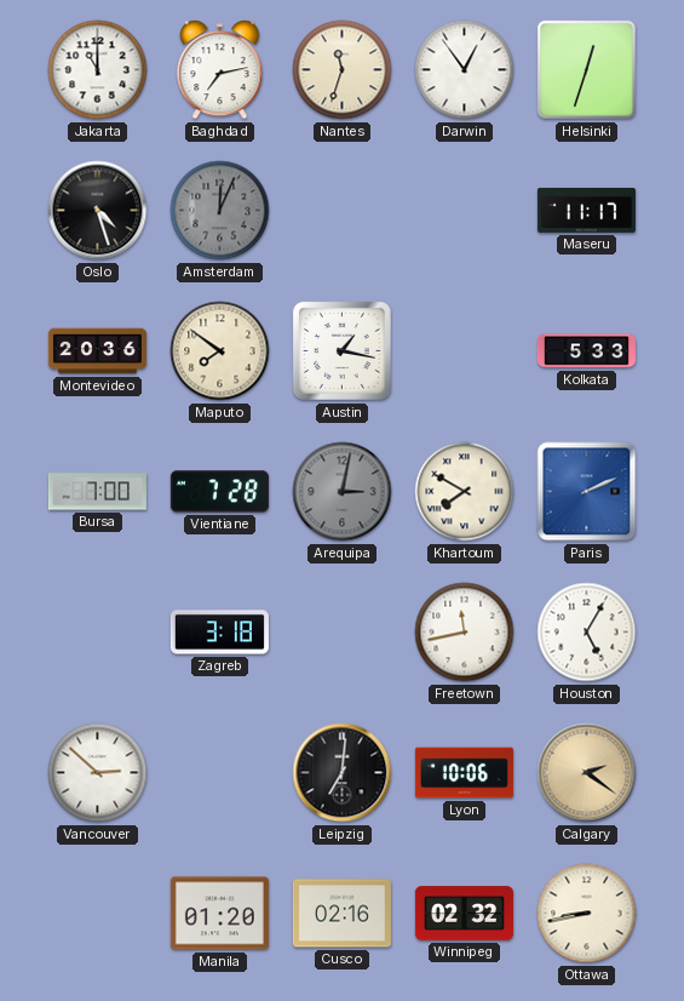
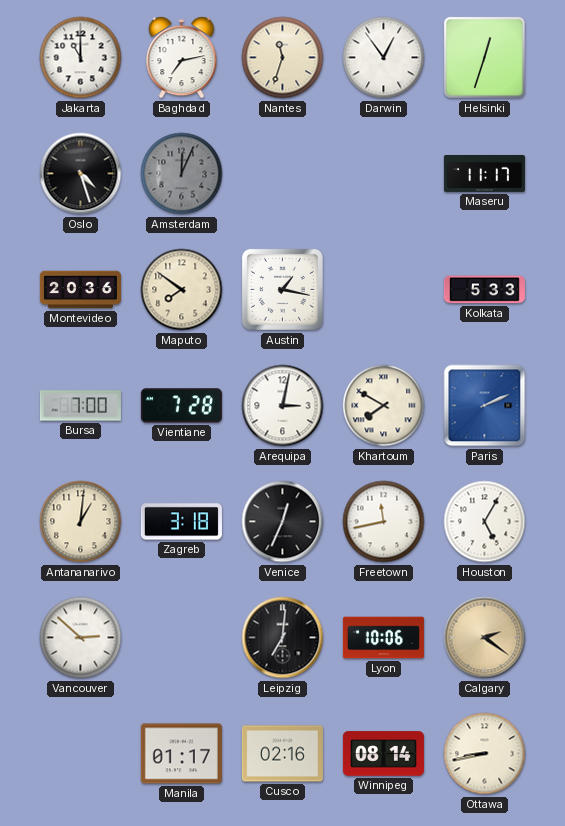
Arequipa dial: grey -> white
Antananarivo: none -> 1:01
Venice: none -> 12:34
Manila: 01:20 -> 01:17
Winnipeg: 02:32 -> 08:14
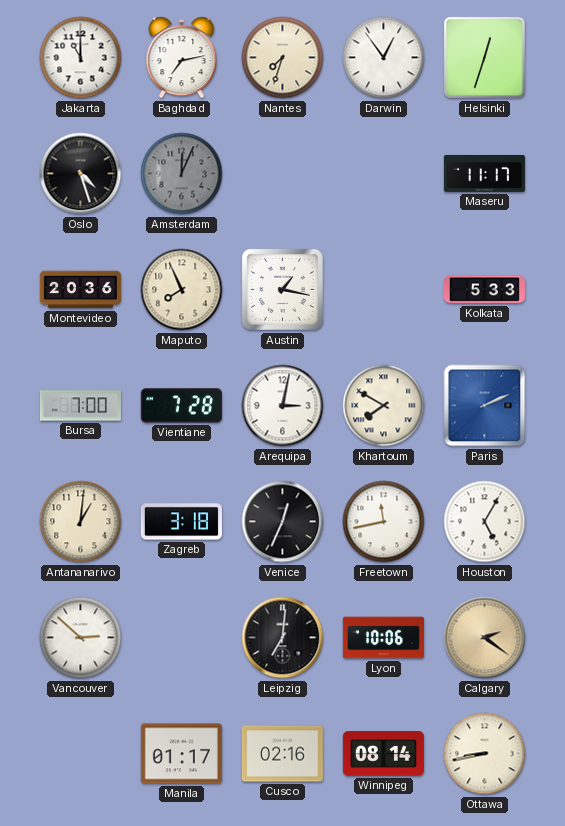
Nantes: 11:33 -> 7:33
Maputo: 7:51 -> 7:56
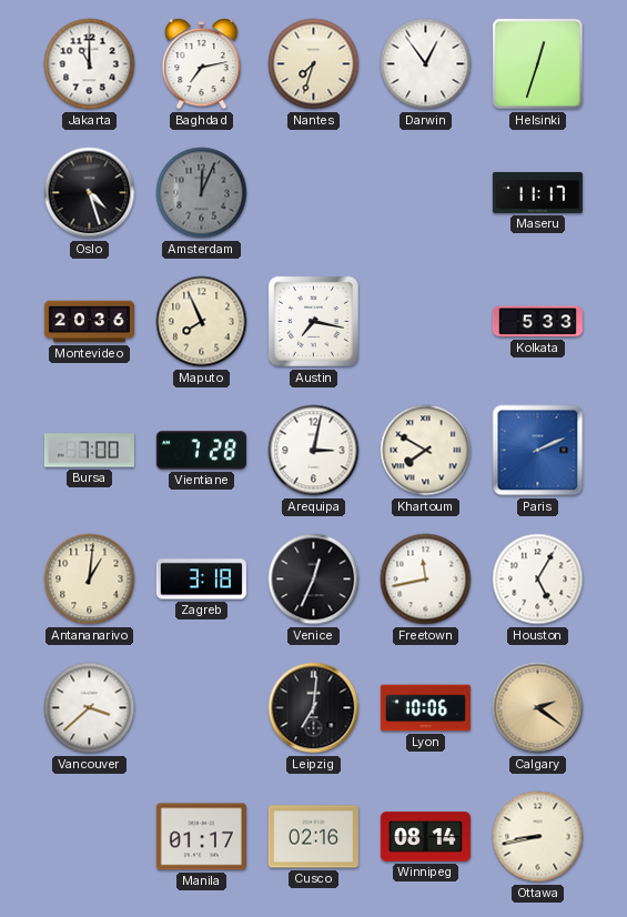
Austin: 1:17 -> 7:17
Vancouver: 2:52 -> 3:38
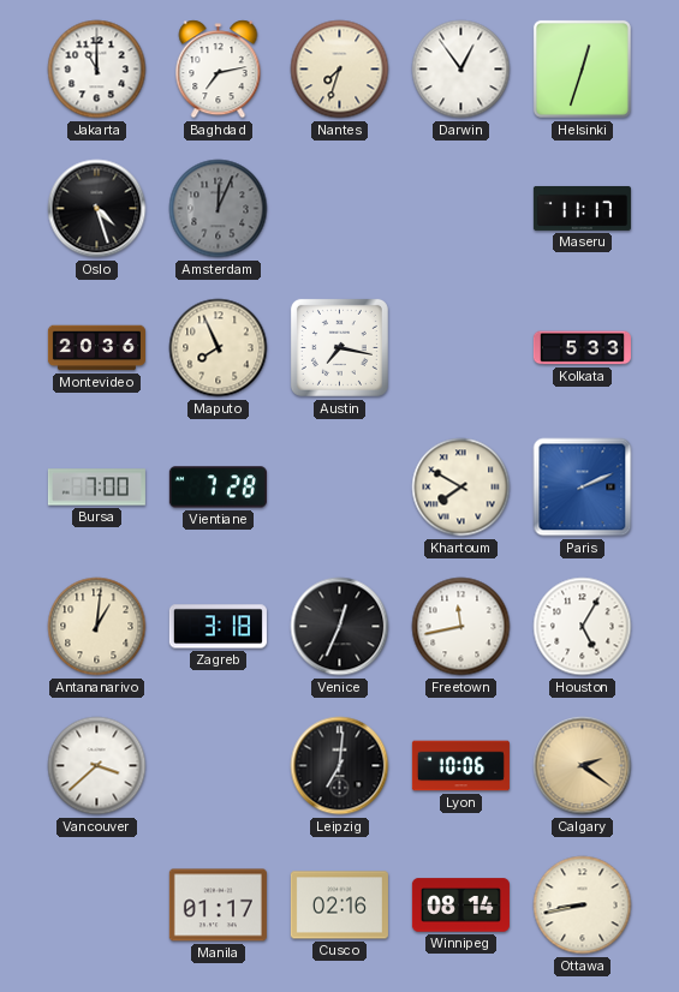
Arequipa: 3:02 -> none
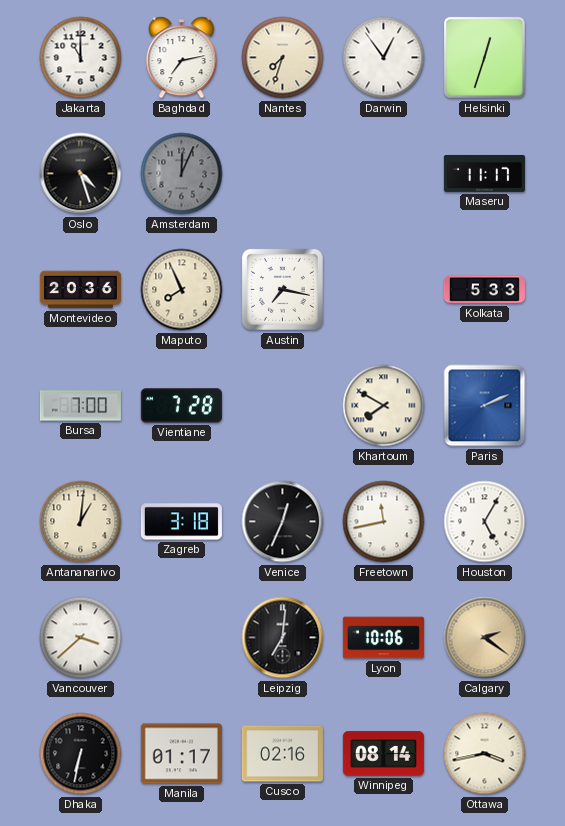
Dhaka: none -> 6:32
Ottawa: 8:43 -> 3:43
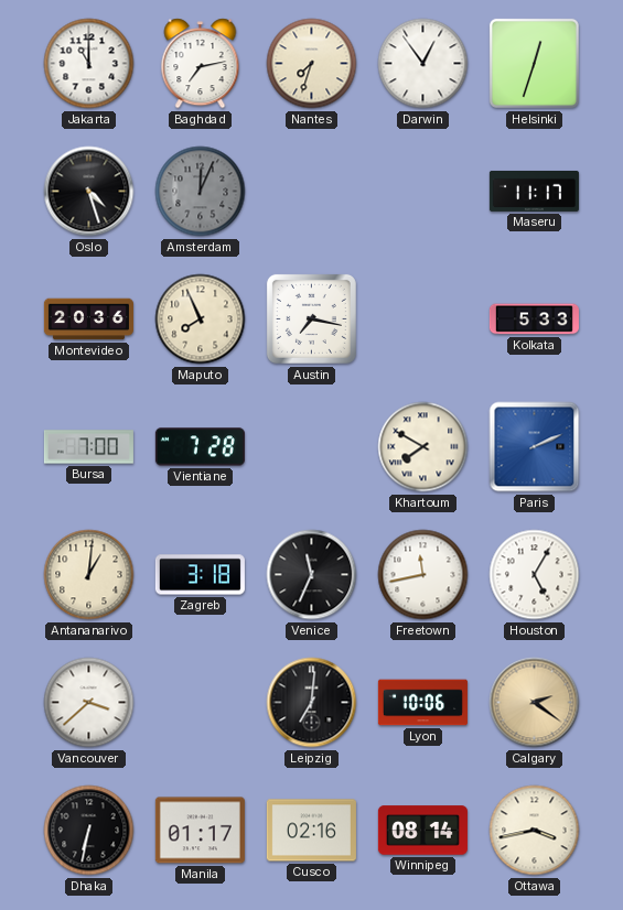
Venice: 12:34 -> 11:34
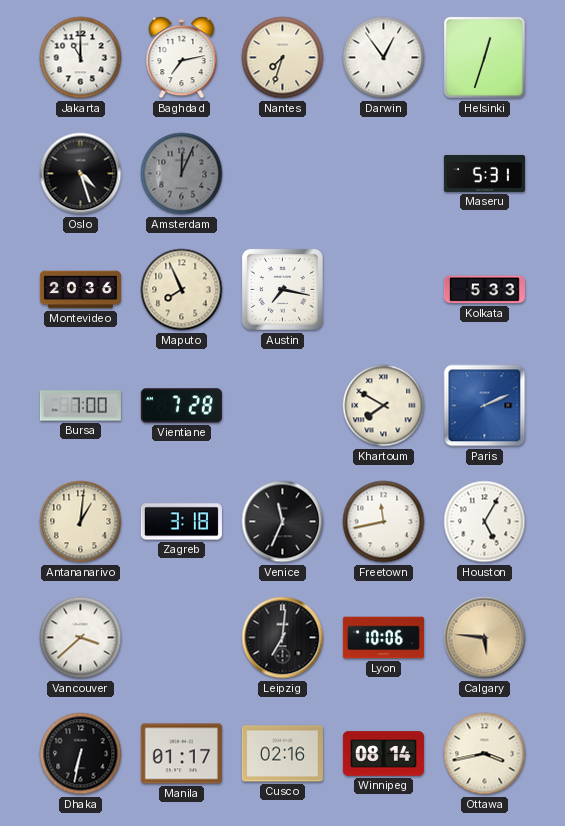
Maseru: 11:17 -> 5:31
Calgary: 2:21 -> 5:46
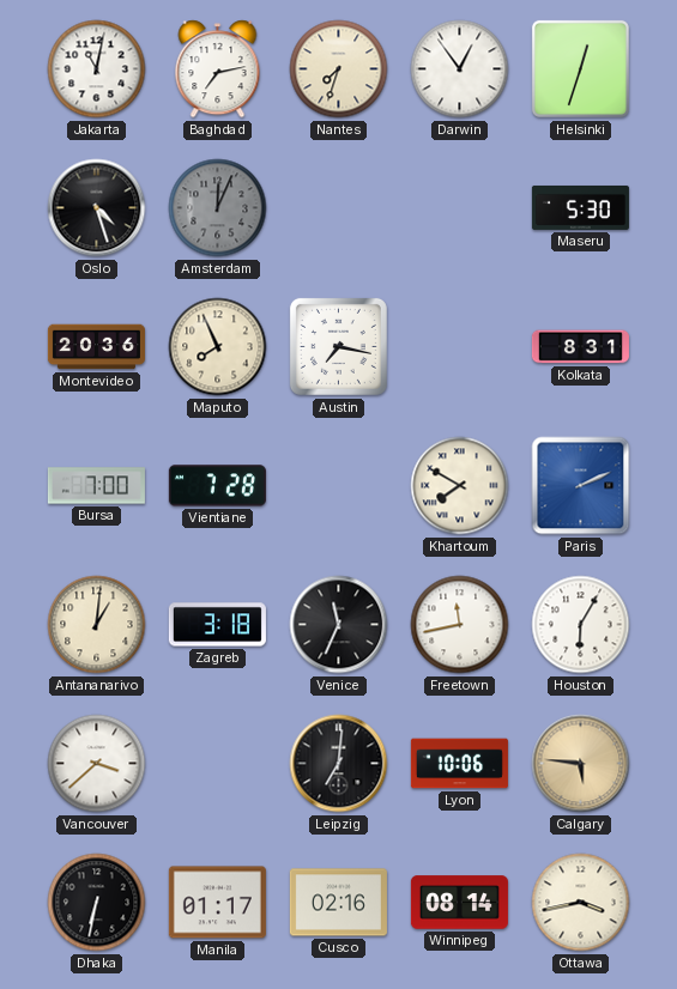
Jakarta: 11:00 -> 11:02
Maseru: 5:31 -> 5:30
Kolkata: 5:33 -> 8:31
Houston: 5:05 -> 6:05
